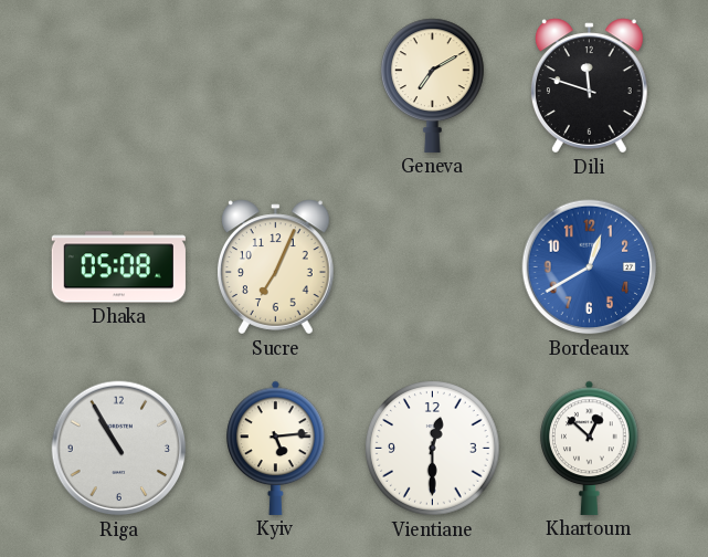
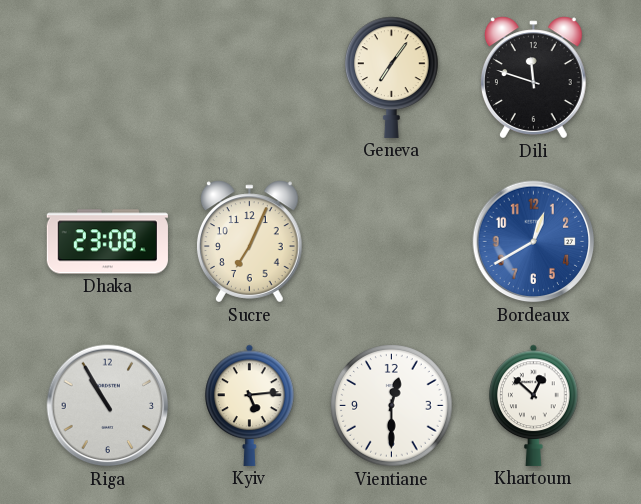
Geneva: 7:10 -> 7:06
Dhaka: 05:08 -> 23:08
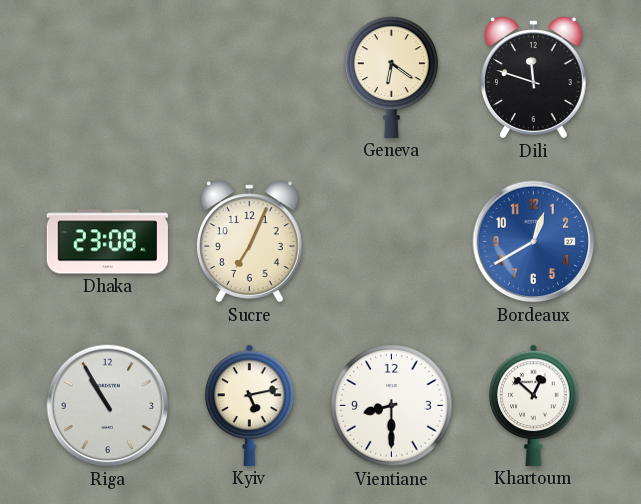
Geneva: 7:06 -> 6:21
Kyiv: 5:14 -> 5:13
Vientiane: 12:30 -> 8:30
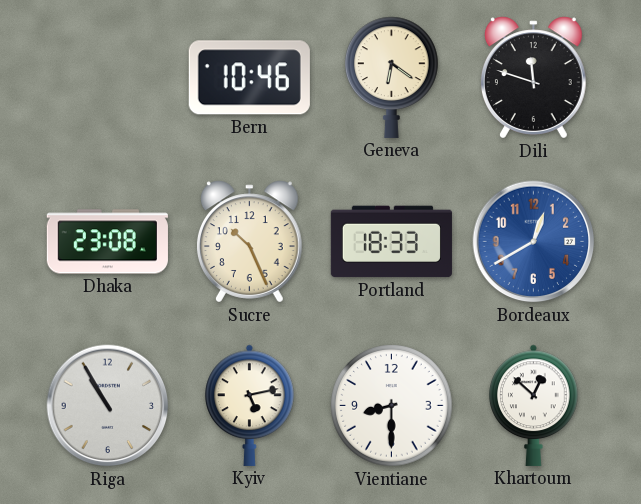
Bern: none -> 10:46
Sucre: 7:04 -> 10:26
Portland: none -> 18:33
